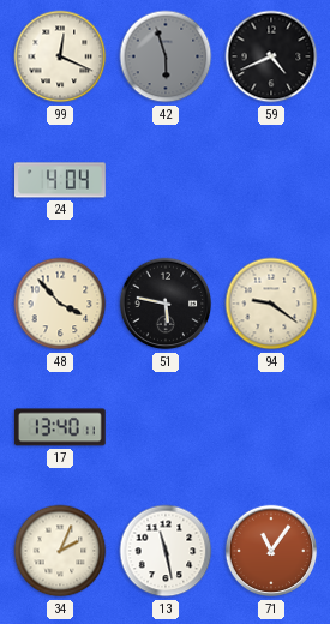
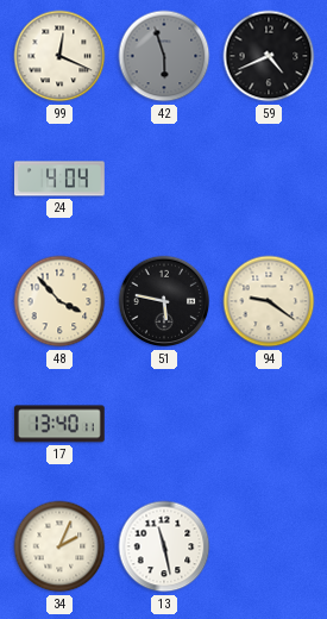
71: 11:06 -> none
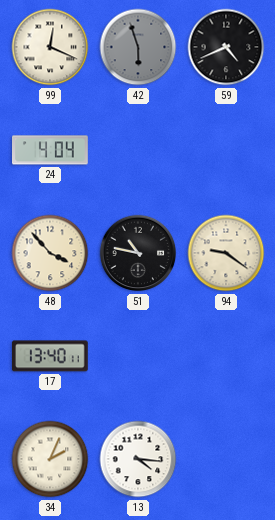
51: 5:47 -> 10:47
13: 11:28 -> 4:16
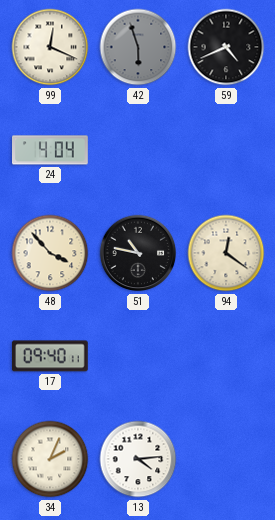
94: 9:21 -> 12:21
17: 13:40 -> 09:40
13: 4:16 -> 4:14
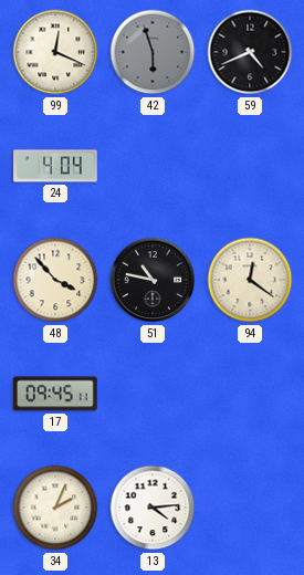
17: 09:40 -> 09:45
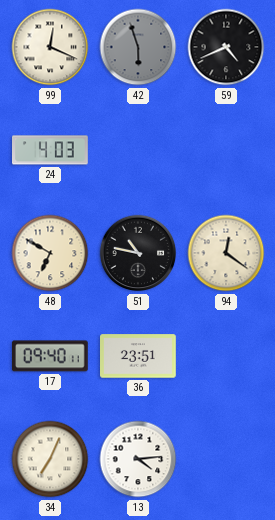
24: 4:04 -> 4:03
48: 3:53 -> 6:50
17: 09:45 -> 09:40
36: none -> 23:51
34: 2:04 -> 7:04
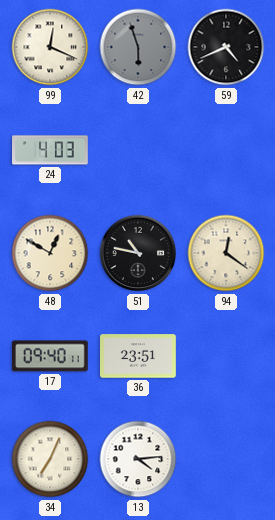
48: 6:50 -> 12:50
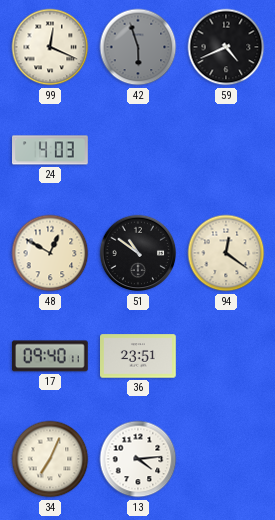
51: 10:47 -> 10:51
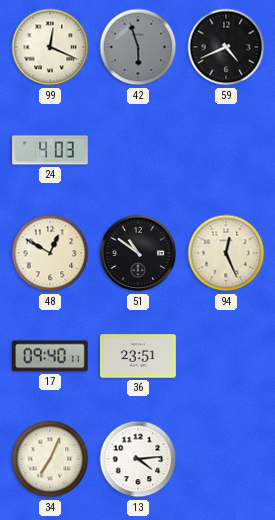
94: 12:21 -> 12:26
